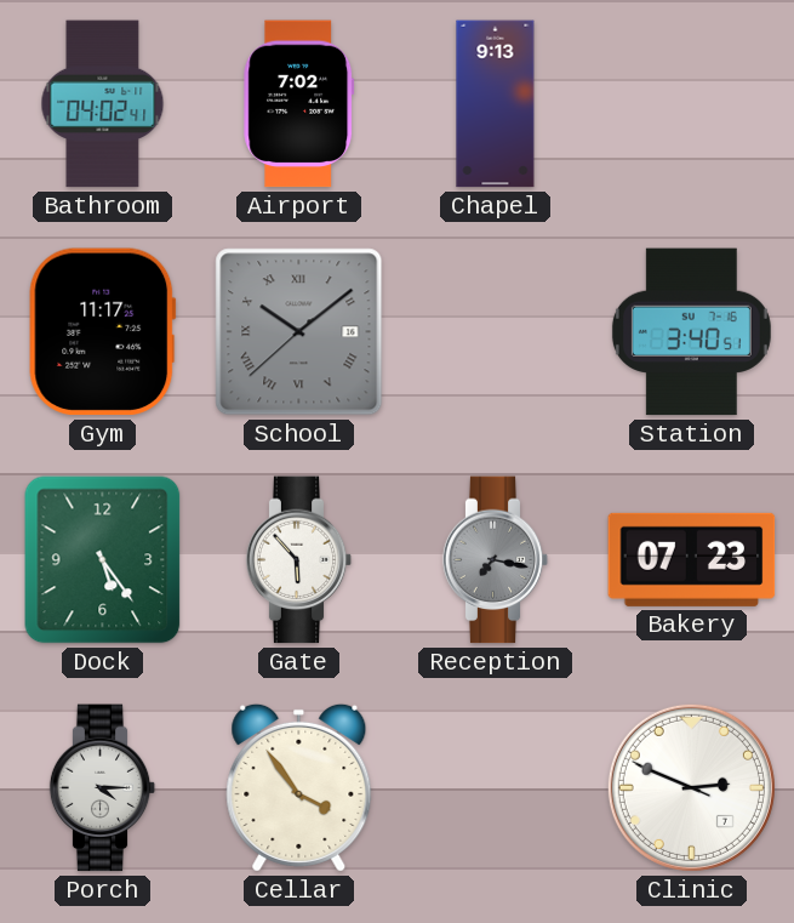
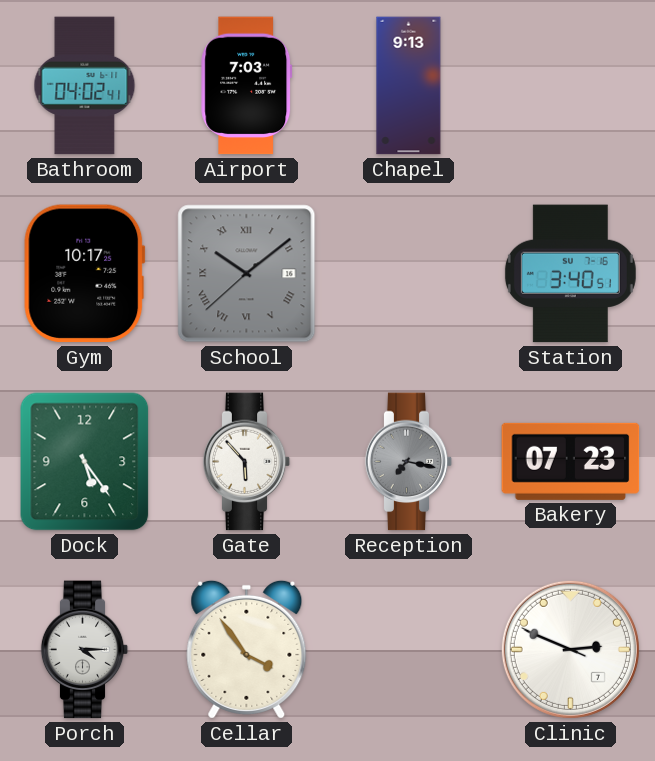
Airport: 7:02 -> 7:03
Gym: 11:17 -> 10:17
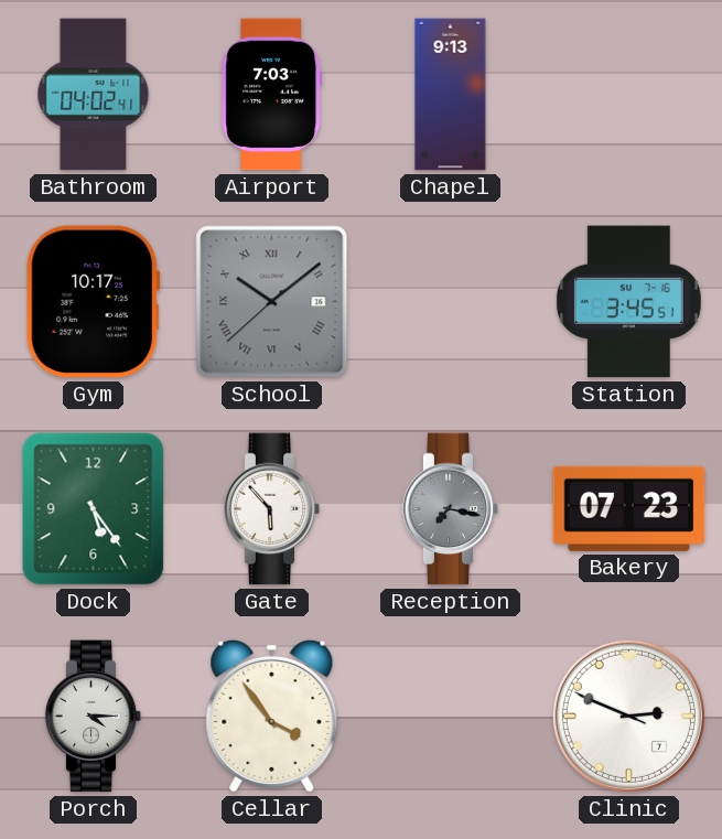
Station: 3:40 -> 3:45
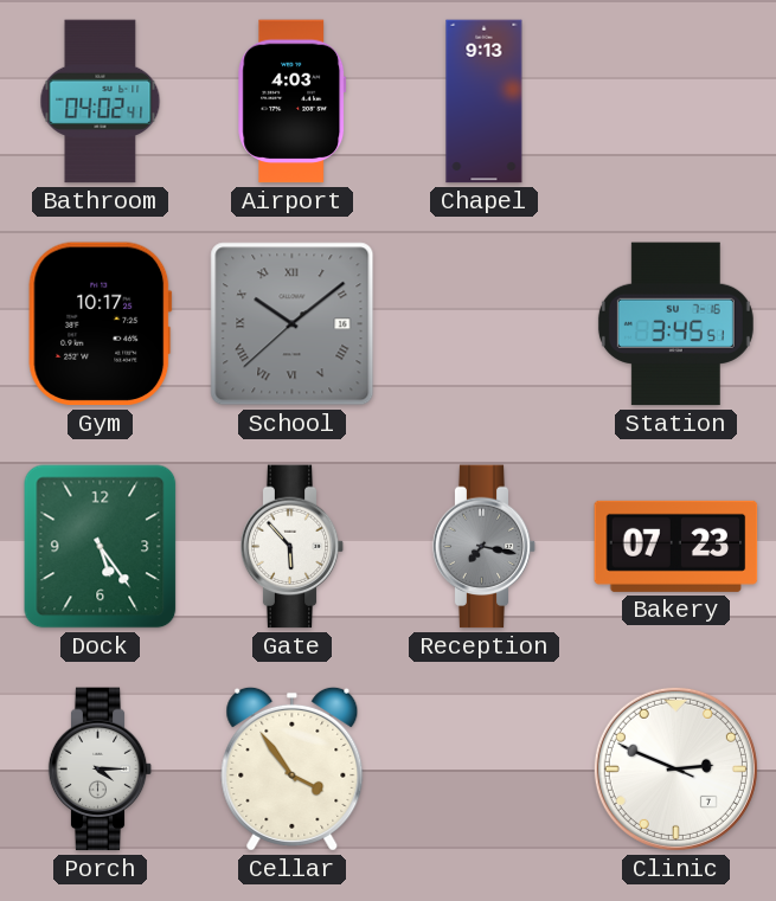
Airport: 7:03 -> 4:03
